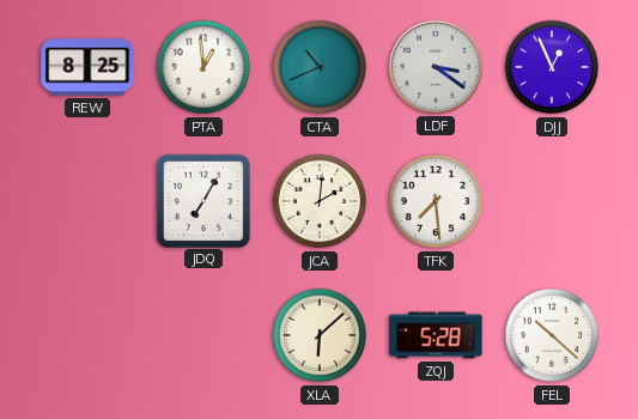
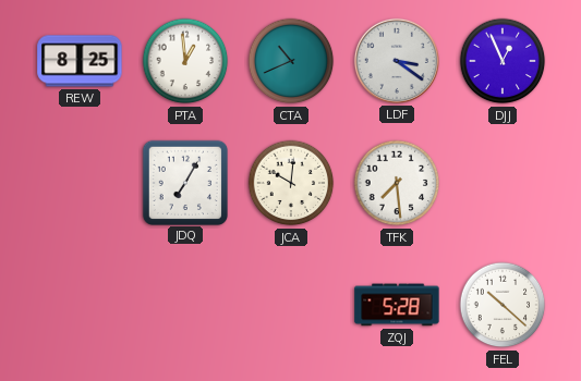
JCA: 2:01 -> 10:01
XLA: 6:08 -> none
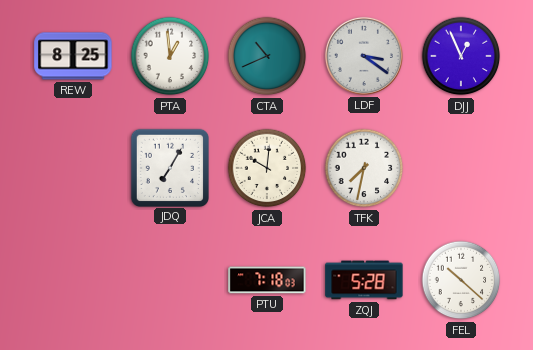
TFK: 7:29 -> 7:32
PTU: none -> 7:18
